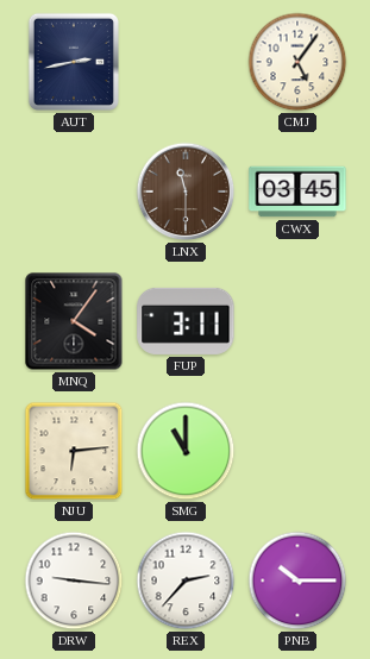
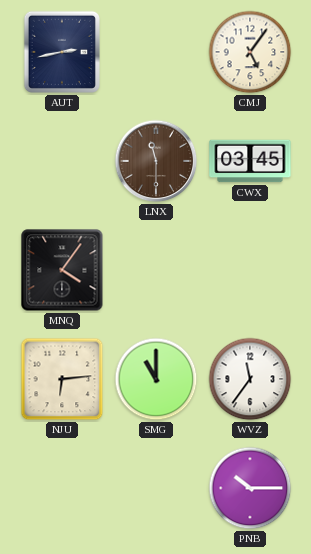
FUP: 3:11 -> none
WVZ: none -> 11:36
DRW: 9:16 -> none
REX: 2:37 -> none
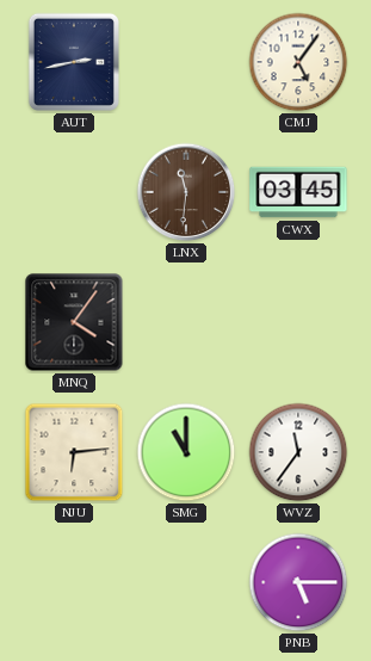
LNX: 11:30 -> 11:31
PNB: 10:15 -> 5:15
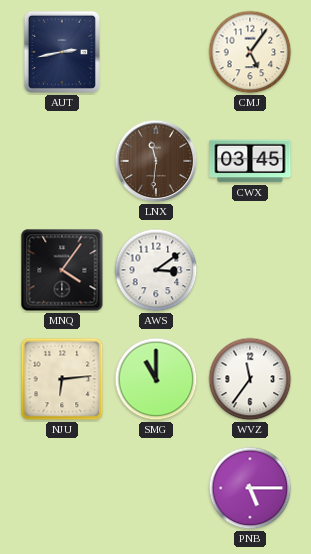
AWS: none -> 3:09
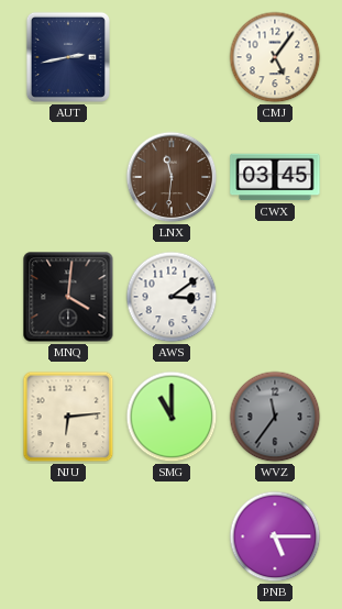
MNQ: 4:06 -> 4:01
WVZ dial: white -> grey
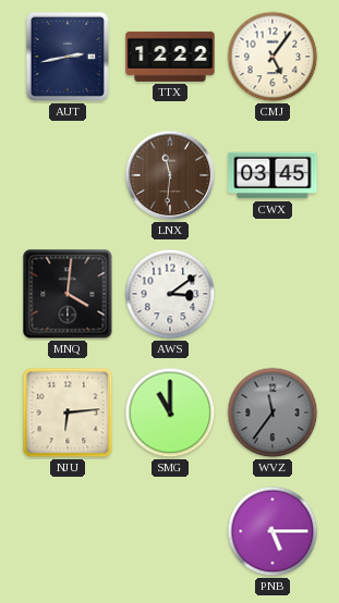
TTX: none -> 12:22
